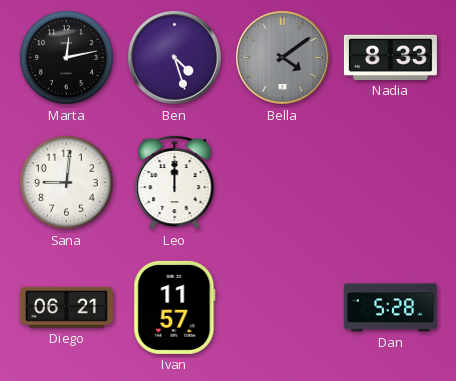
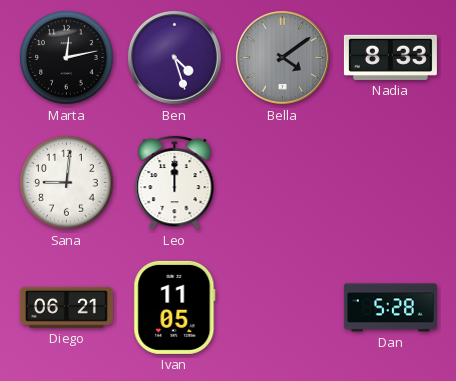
Ivan: 11:57 -> 11:05
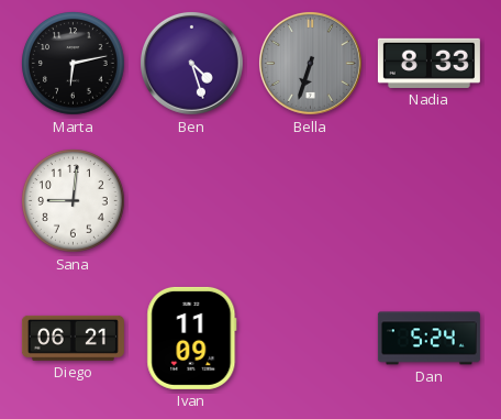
Marta: 12:13 -> 6:13
Bella: 4:09 -> 6:33
Leo: 12:00 -> none
Ivan: 11:05 -> 11:09
Dan: 5:28 -> 5:24
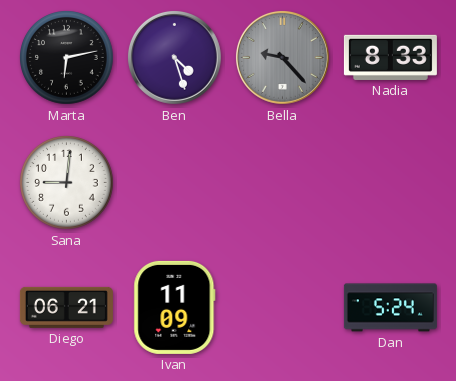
Bella: 6:33 -> 9:23
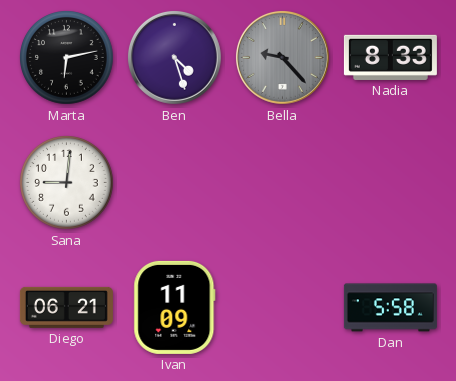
Dan: 5:24 -> 5:58
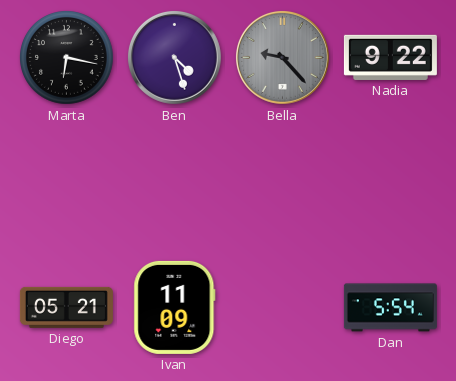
Marta: 6:13 -> 6:17
Nadia: 8:33 -> 9:22
Sana: 9:01 -> none
Diego: 06:21 -> 05:21
Dan: 5:58 -> 5:54
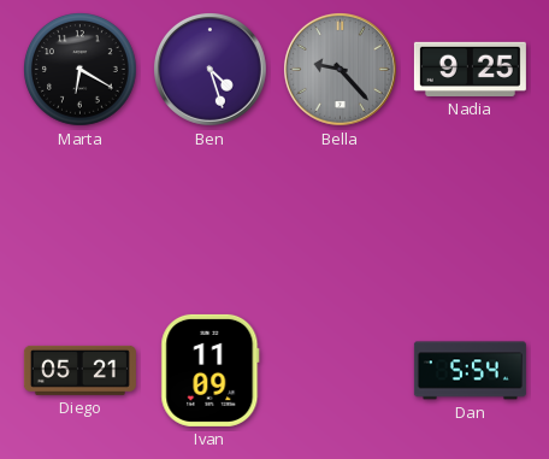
Marta: 6:17 -> 6:20
Nadia: 9:22 -> 9:25
